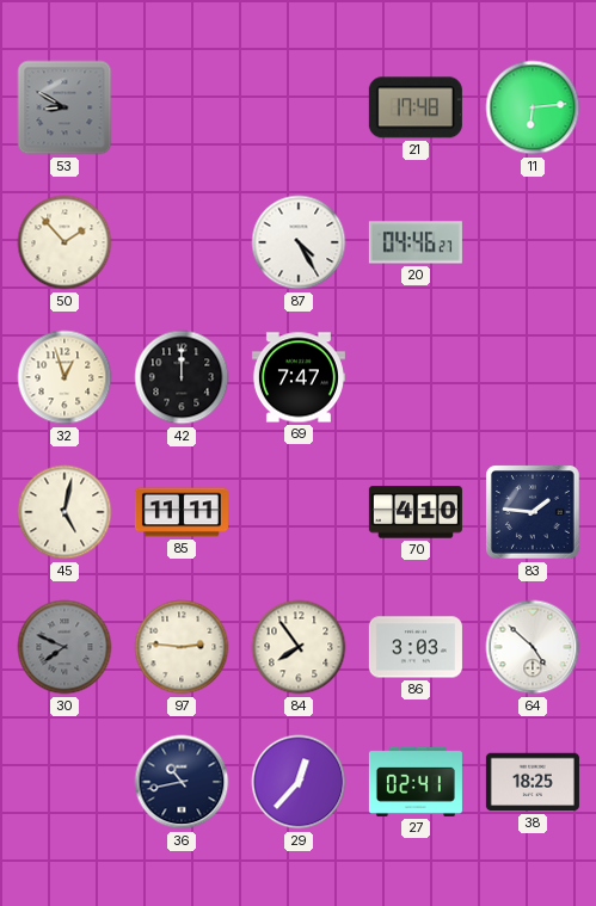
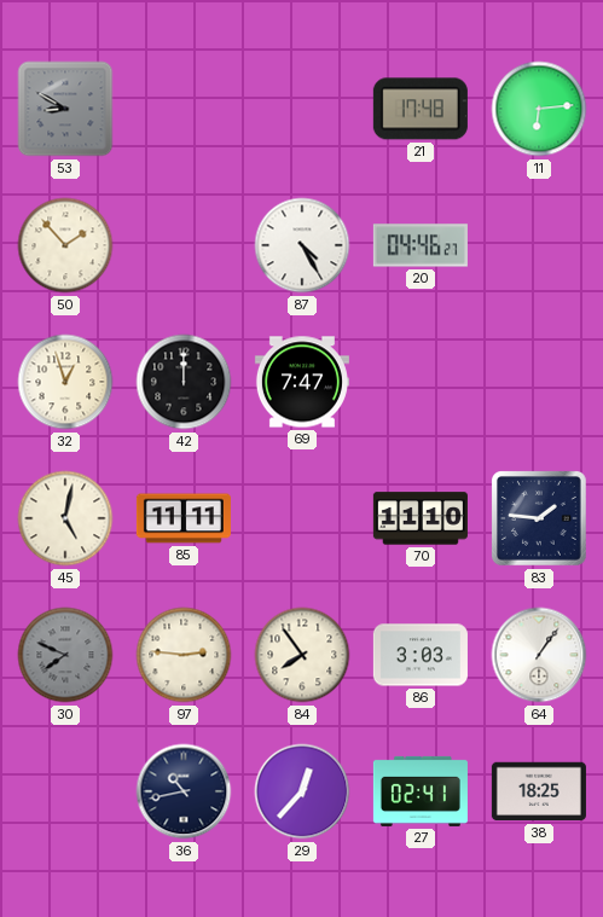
70: 4:10 -> 11:10
64: 4:52 -> 1:06
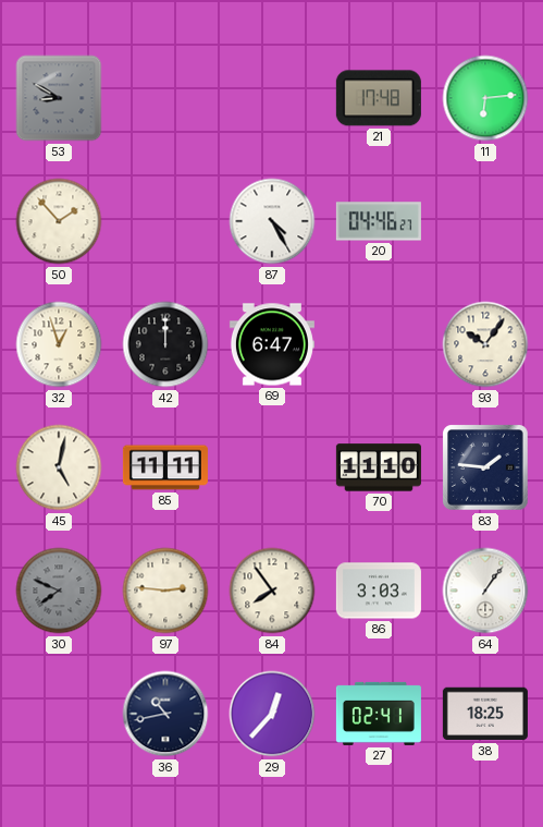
69: 7:47 -> 6:47
93: none -> 10:06
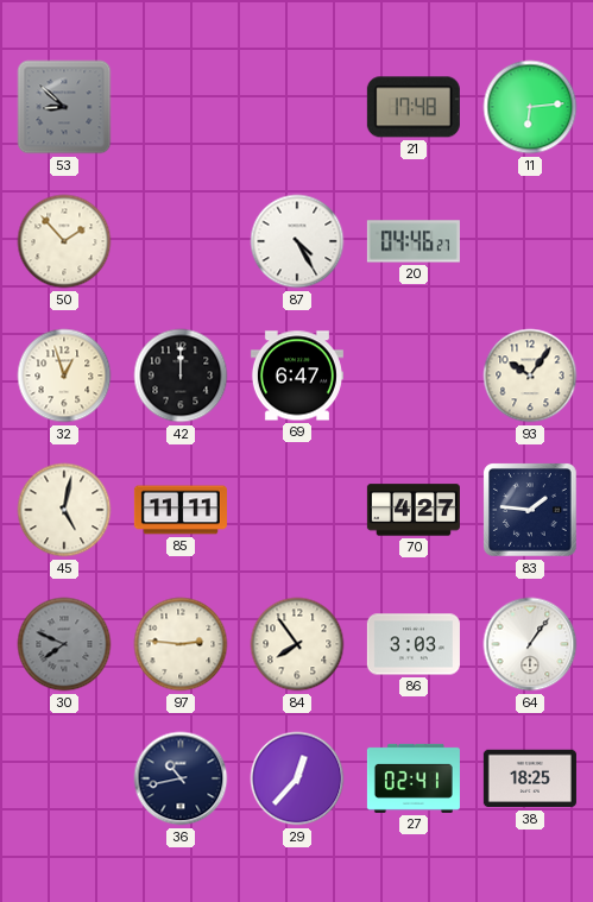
53: 8:50 -> 8:52
70: 11:10 -> 4:27
